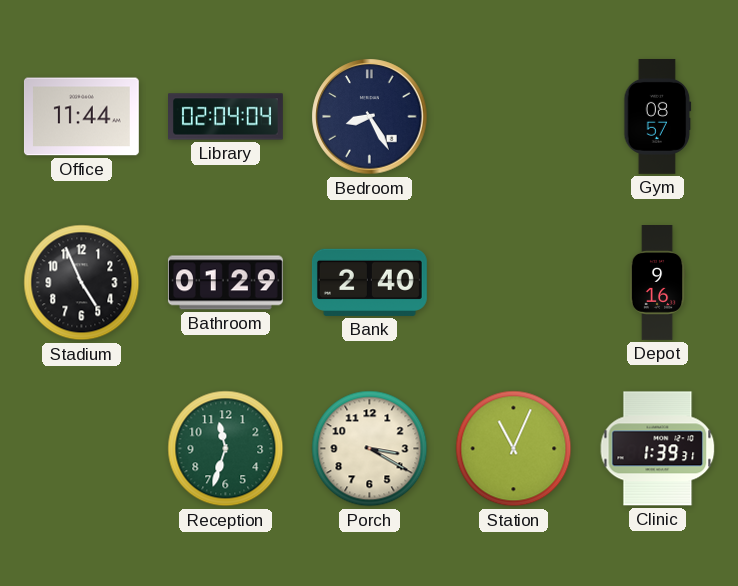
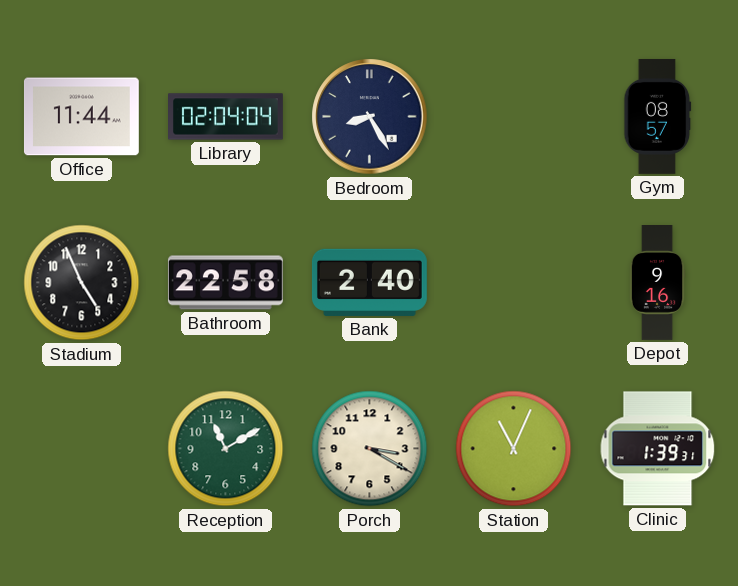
Bathroom: 01:29 -> 22:58
Reception: 11:33 -> 11:10
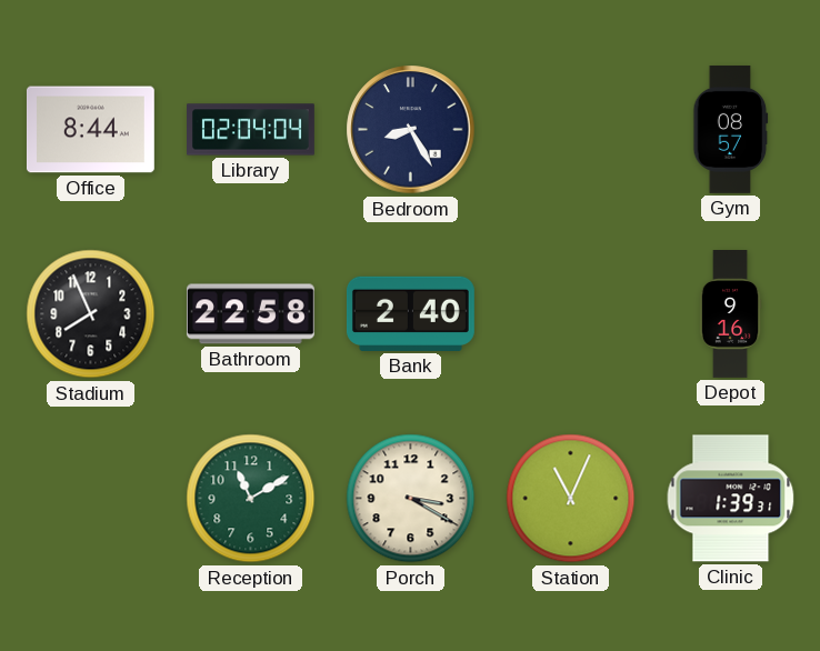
Office: 11:44 -> 8:44
Stadium: 4:56 -> 7:56
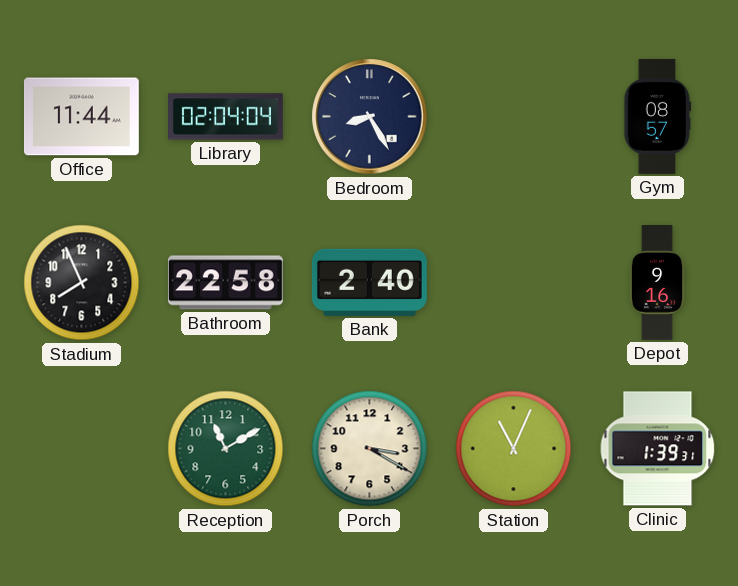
Office: 8:44 -> 11:44
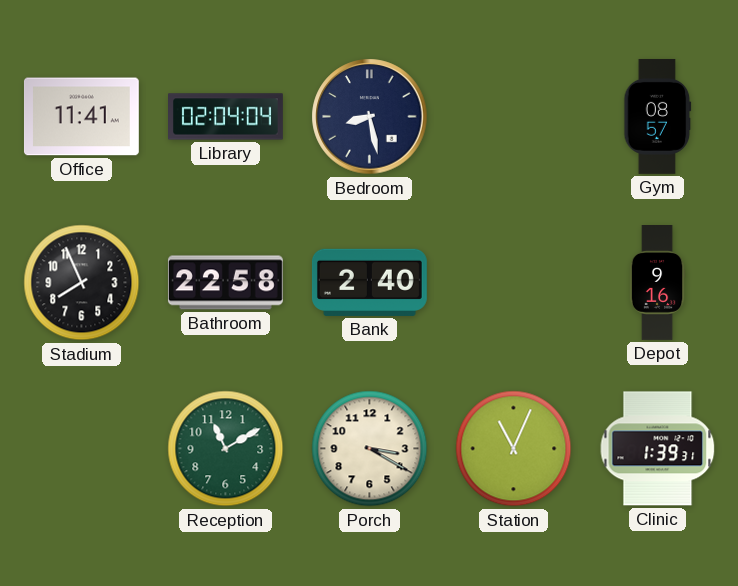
Office: 11:44 -> 11:41
Bedroom: 8:25 -> 8:28
